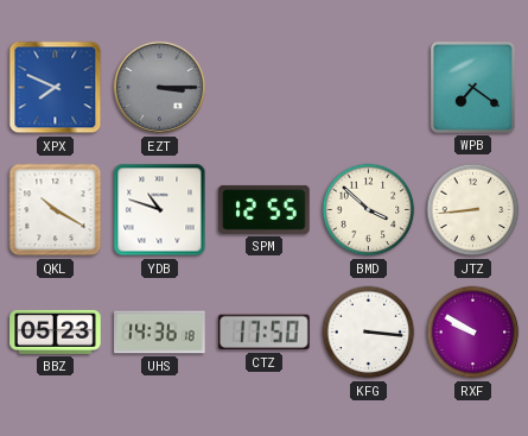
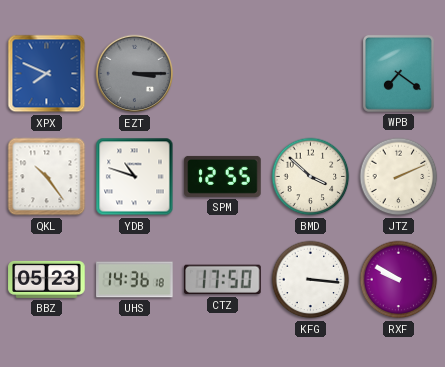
QKL: 10:20 -> 10:24
JTZ: 8:44 -> 2:11
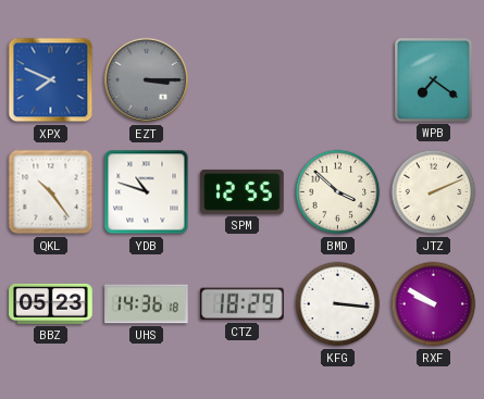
CTZ: 17:50 -> 18:29
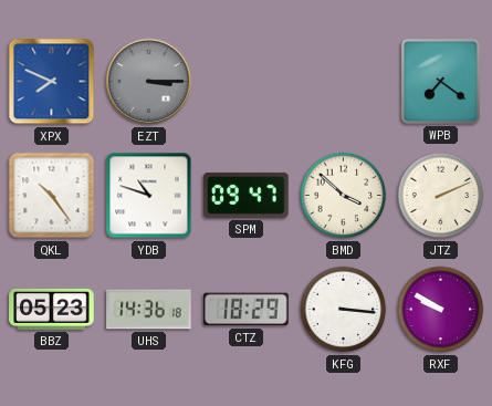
SPM: 12:55 -> 09:47
